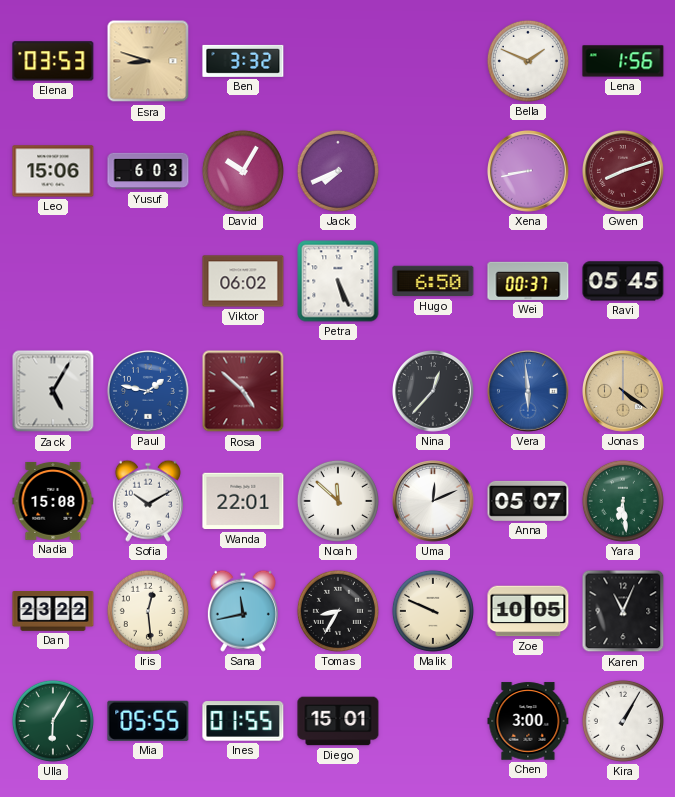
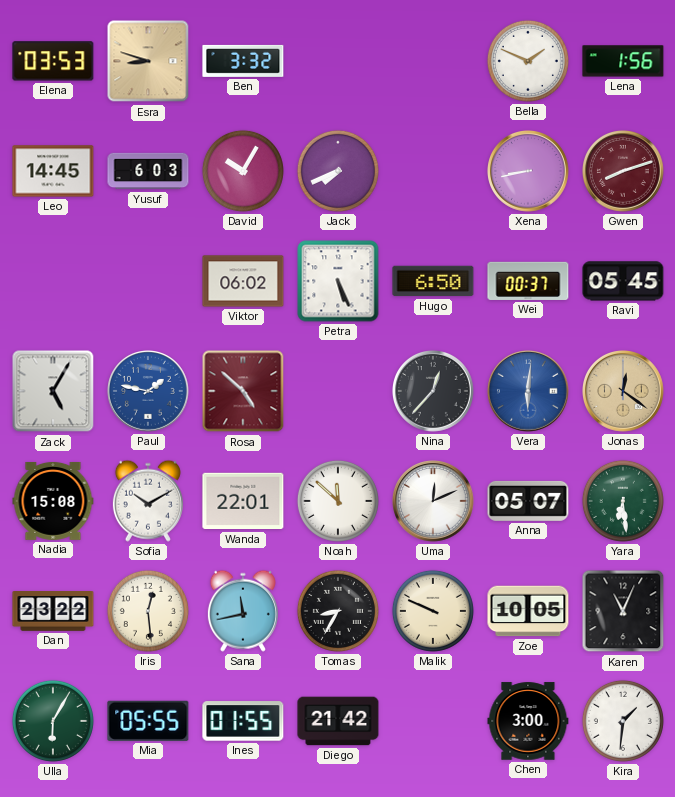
Leo: 15:06 -> 14:45
Vera: 5:59 -> 6:01
Jonas: 4:21 -> 12:21
Diego: 15:01 -> 21:42
Kira: 1:05 -> 1:31
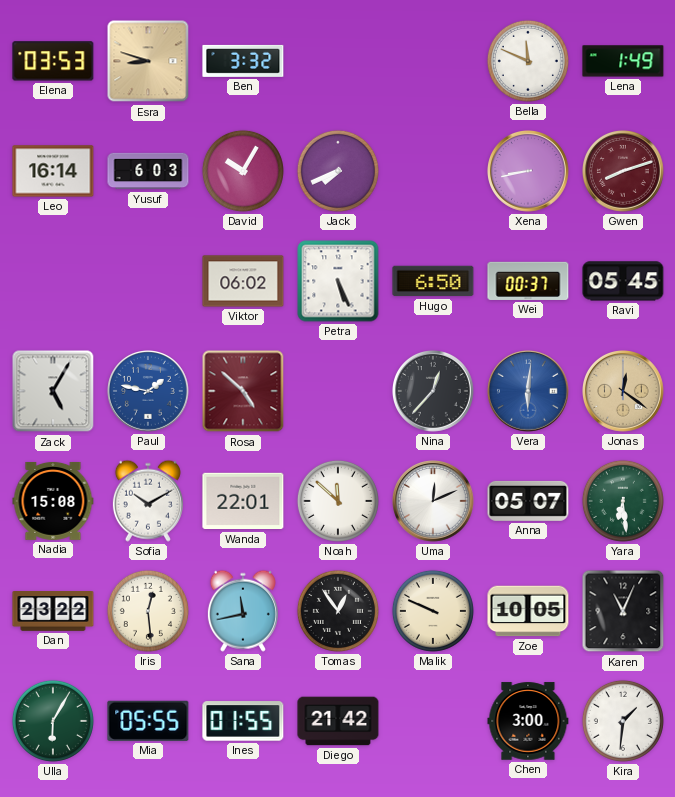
Bella: 1:49 -> 11:49
Lena: 1:56 -> 1:49
Leo: 14:45 -> 16:14
Tomas: 8:35 -> 12:54
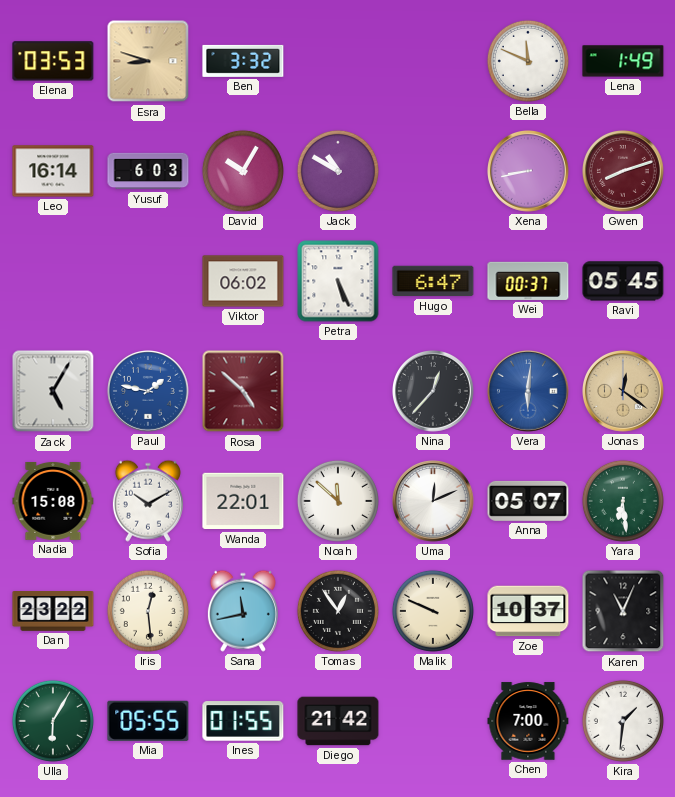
Jack: 7:41 -> 10:50
Hugo: 6:50 -> 6:47
Zoe: 10:05 -> 10:37
Chen: 3:00 -> 7:00
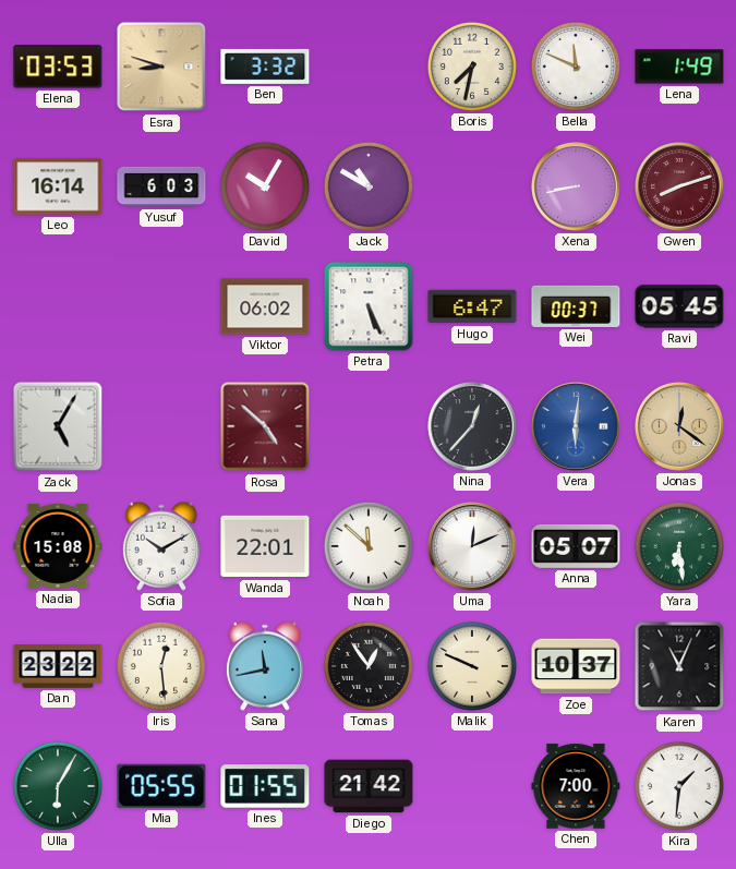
Boris: none -> 7:32
Paul: 1:47 -> none
